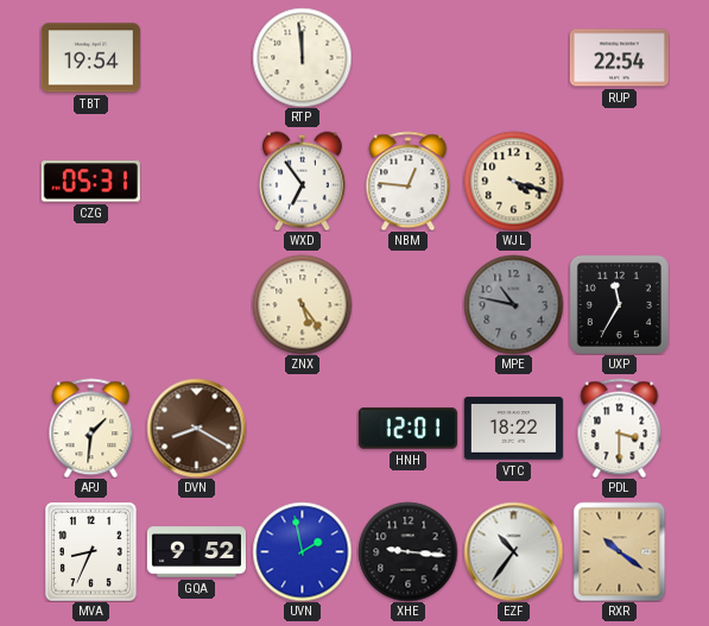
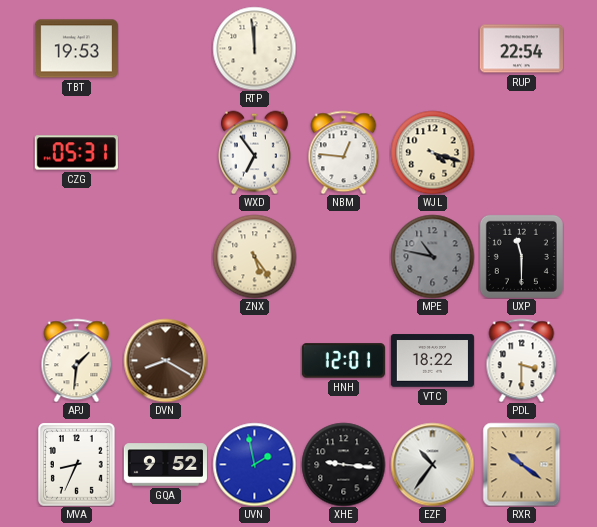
TBT: 19:54 -> 19:53
UXP: 11:35 -> 11:30
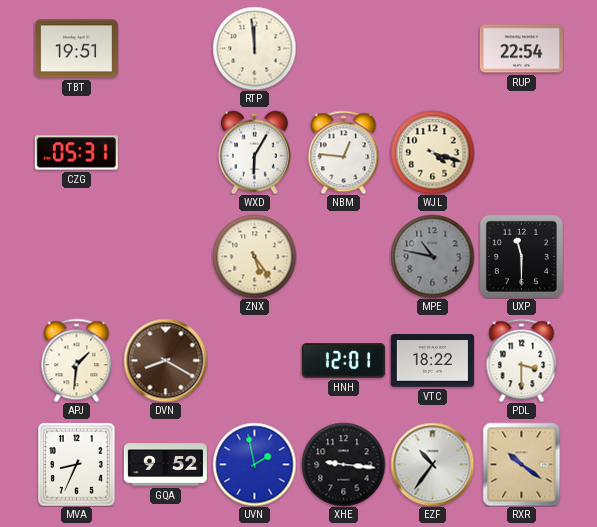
TBT: 19:53 -> 19:51
WXD: 6:54 -> 6:05
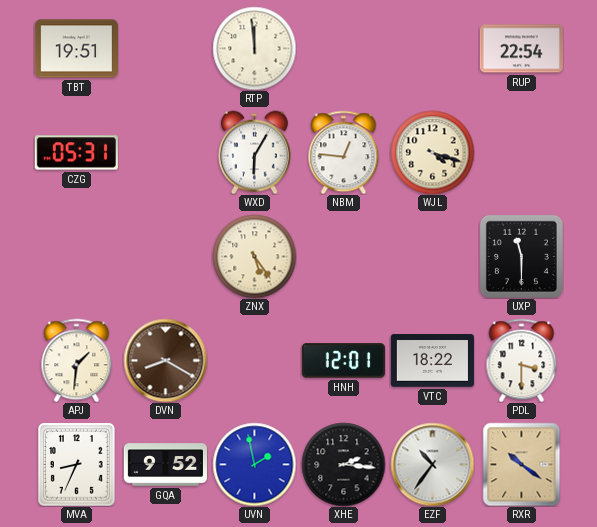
MPE: 10:47 -> none
XHE: 9:16 -> 2:16
